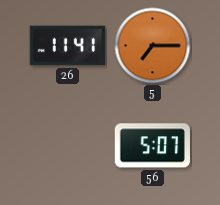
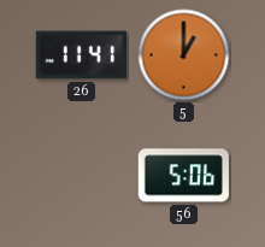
5: 7:15 -> 1:00
56: 5:07 -> 5:06
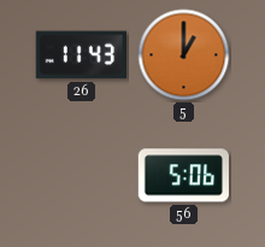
26: 11:41 -> 11:43
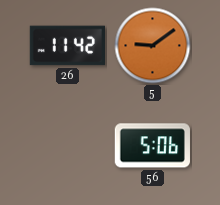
26: 11:43 -> 11:42
5: 1:00 -> 9:09
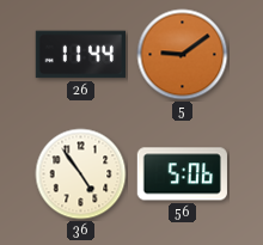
26: 11:42 -> 11:44
36: none -> 4:54
